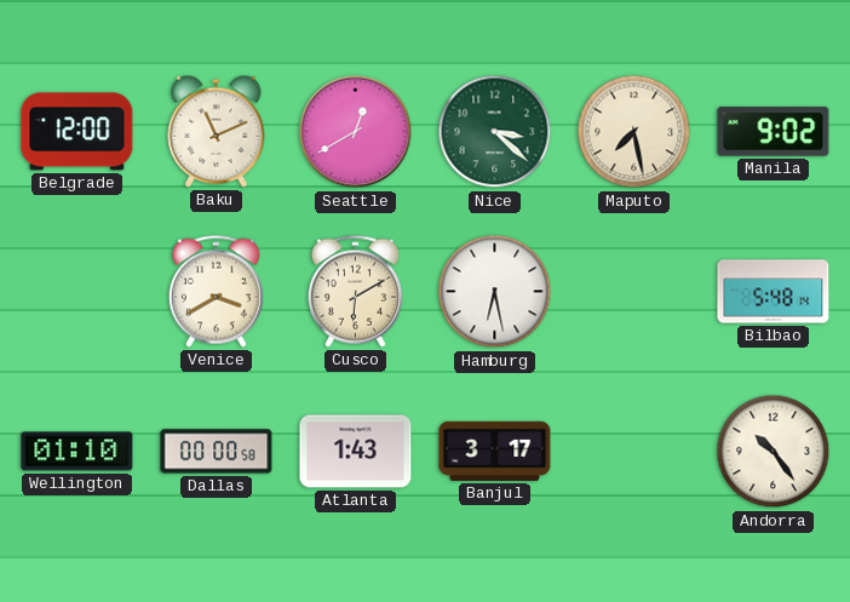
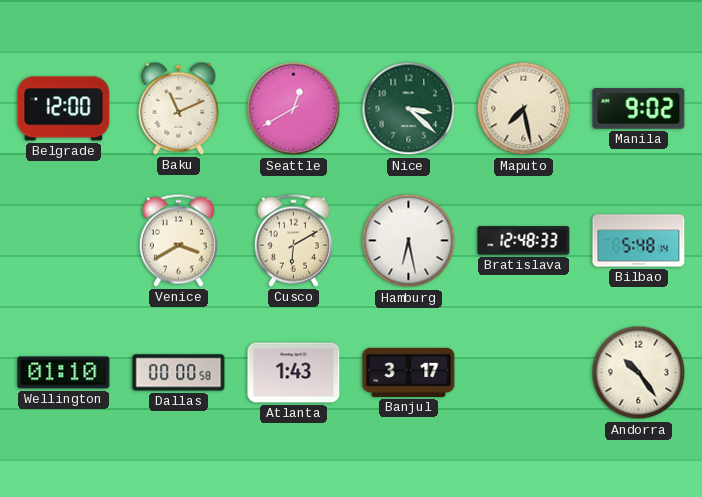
Bratislava: none -> 12:48
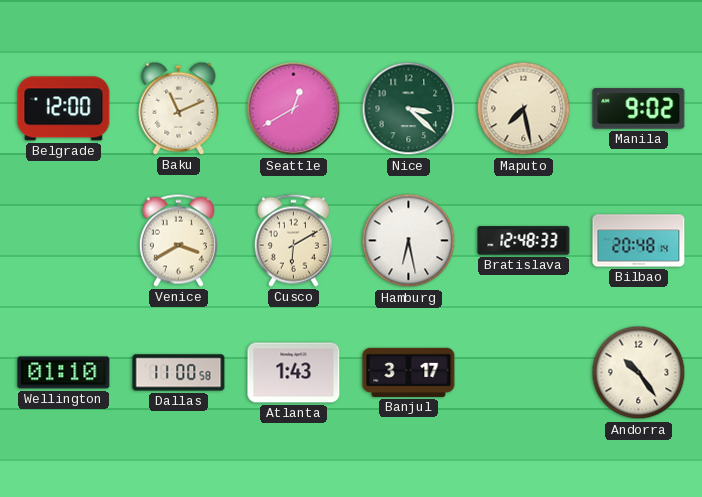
Bilbao: 5:48 -> 20:48
Dallas: 00:00 -> 11:00
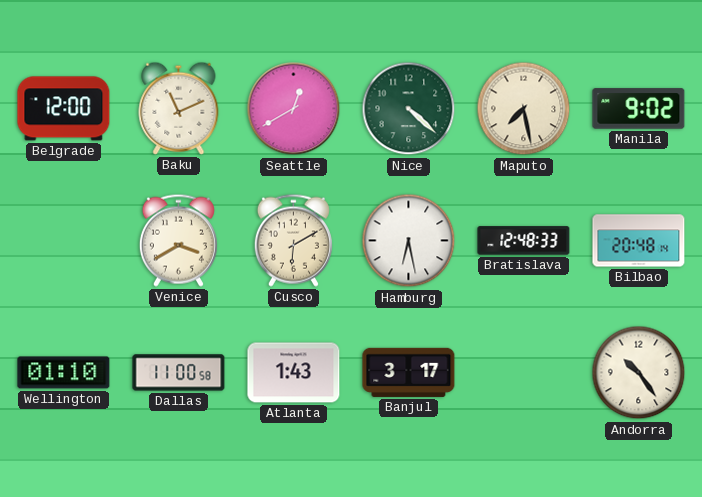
Nice: 3:22 -> 4:22
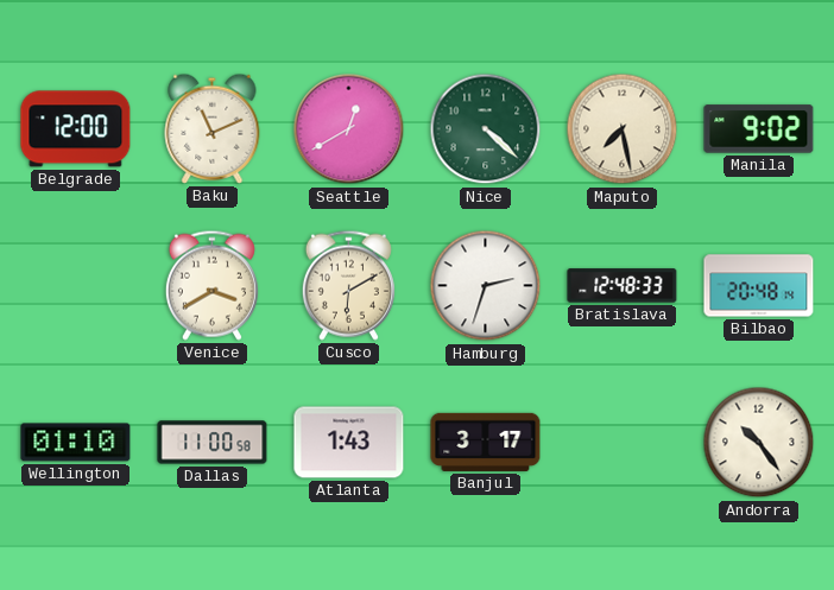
Hamburg: 6:28 -> 2:33
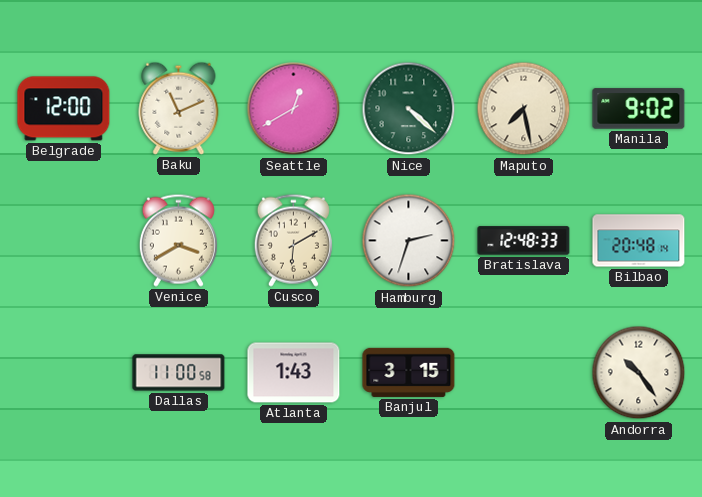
Wellington: 01:10 -> none
Banjul: 3:17 -> 3:15
